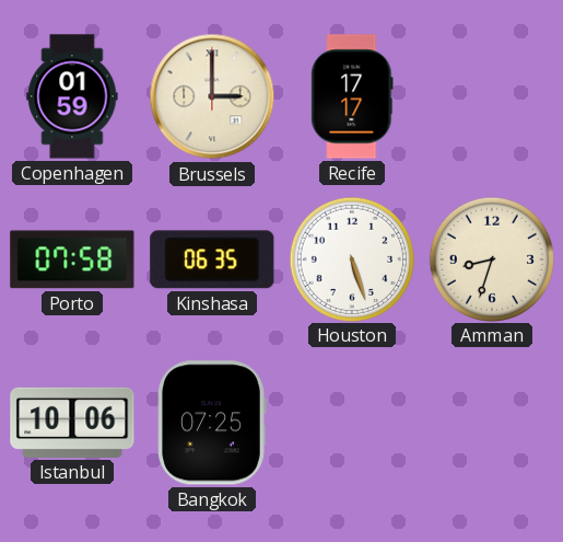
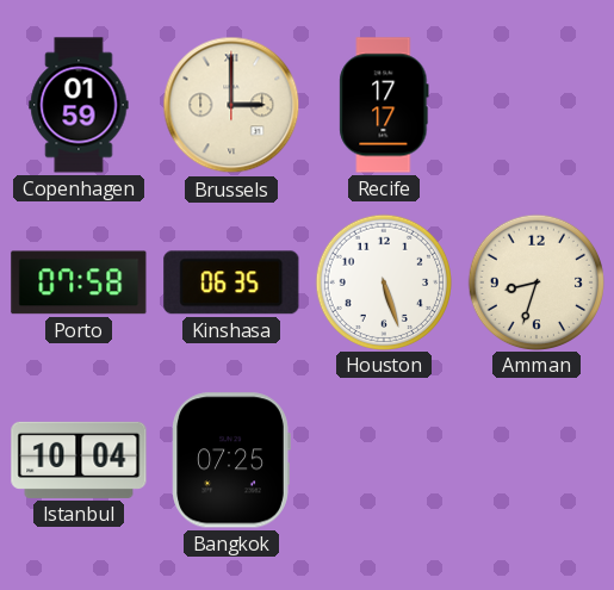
Istanbul: 10:06 -> 10:04
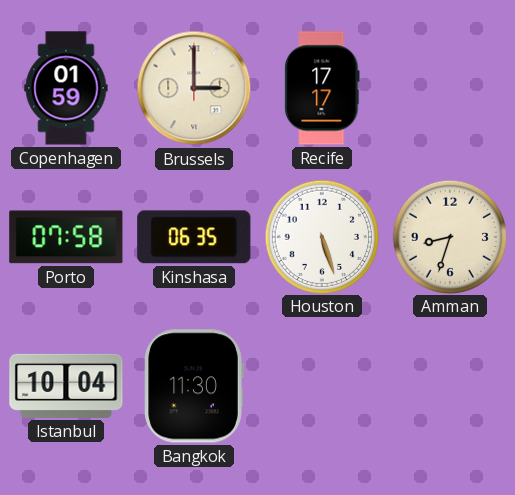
Bangkok: 07:25 -> 11:30
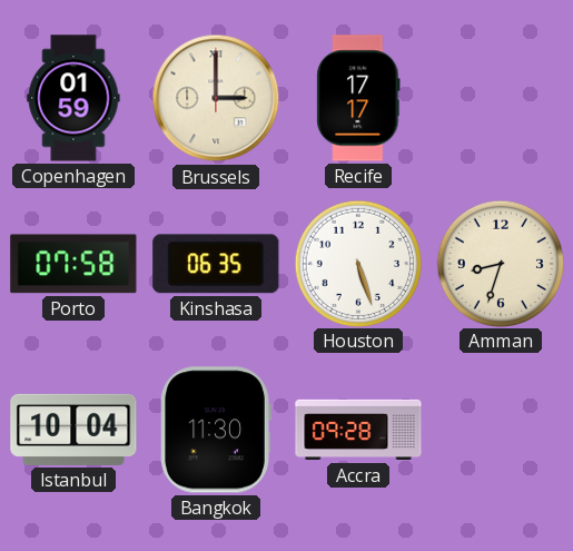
Accra: none -> 09:28
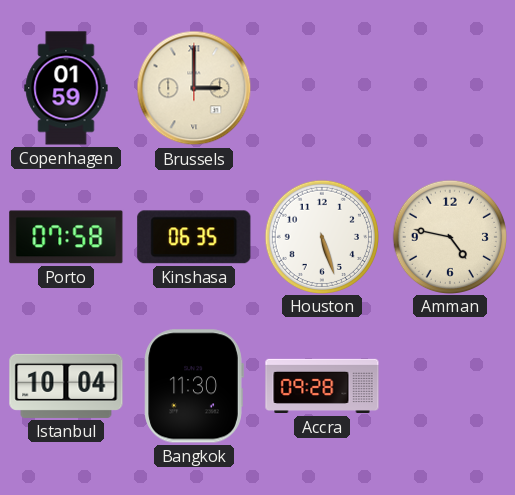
Recife: 17:17 -> none
Amman: 8:33 -> 4:47
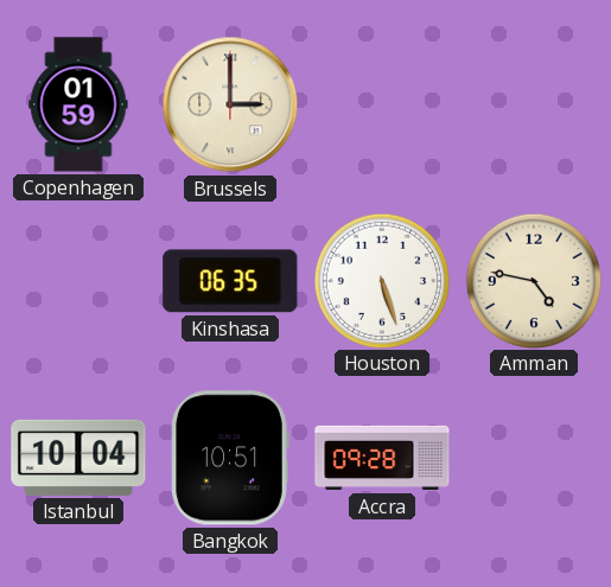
Porto: 07:58 -> none
Bangkok: 11:30 -> 10:51
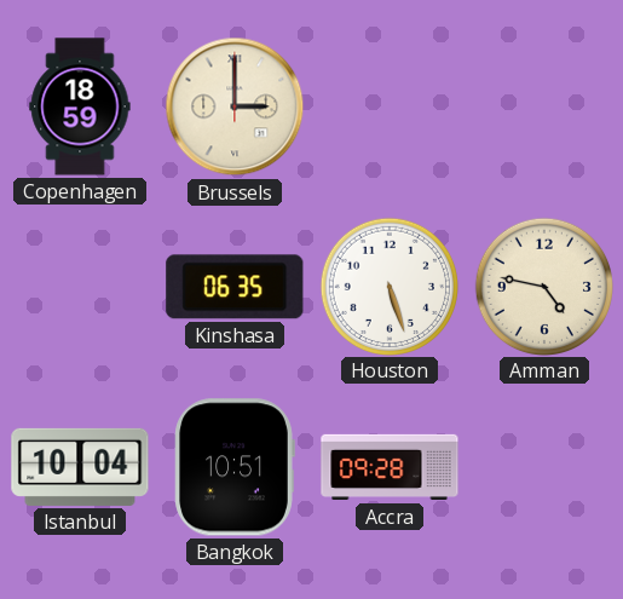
Copenhagen: 01:59 -> 18:59
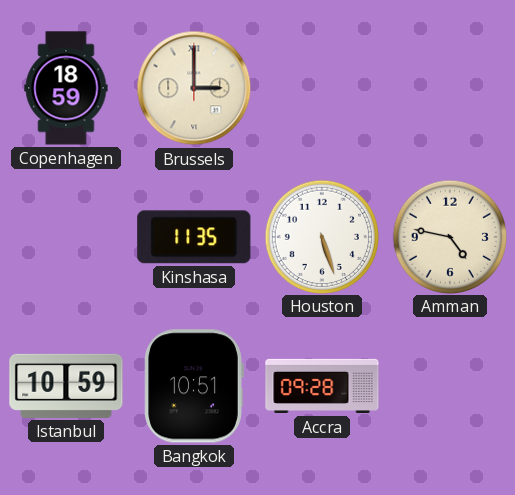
Kinshasa: 06:35 -> 11:35
Istanbul: 10:04 -> 10:59
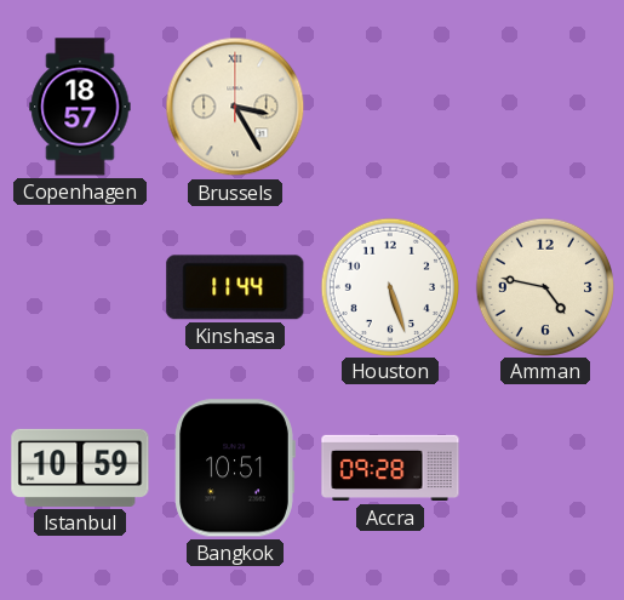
Copenhagen: 18:59 -> 18:57
Brussels: 3:00 -> 3:25
Kinshasa: 11:35 -> 11:44
